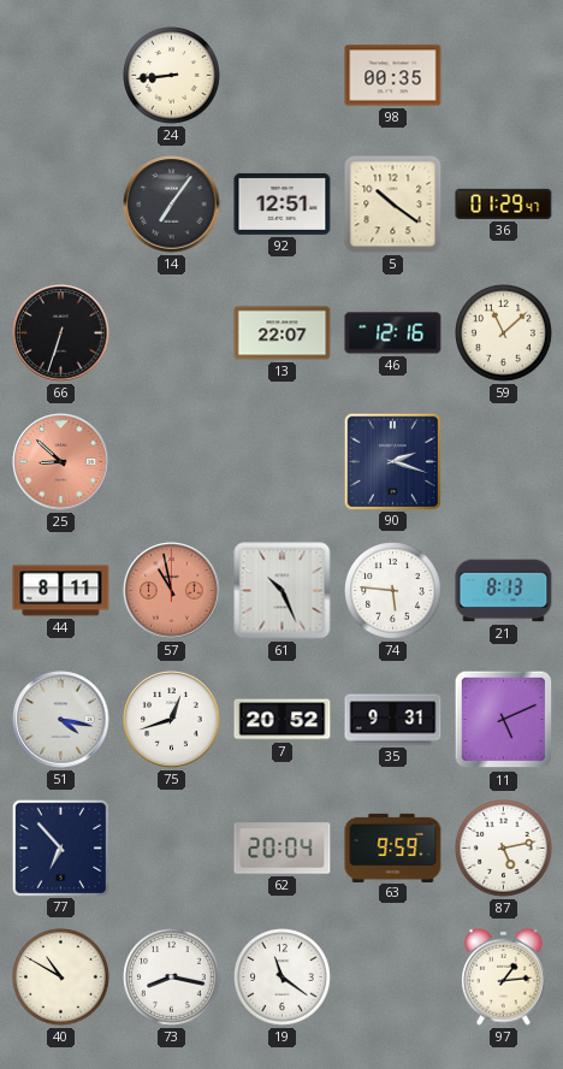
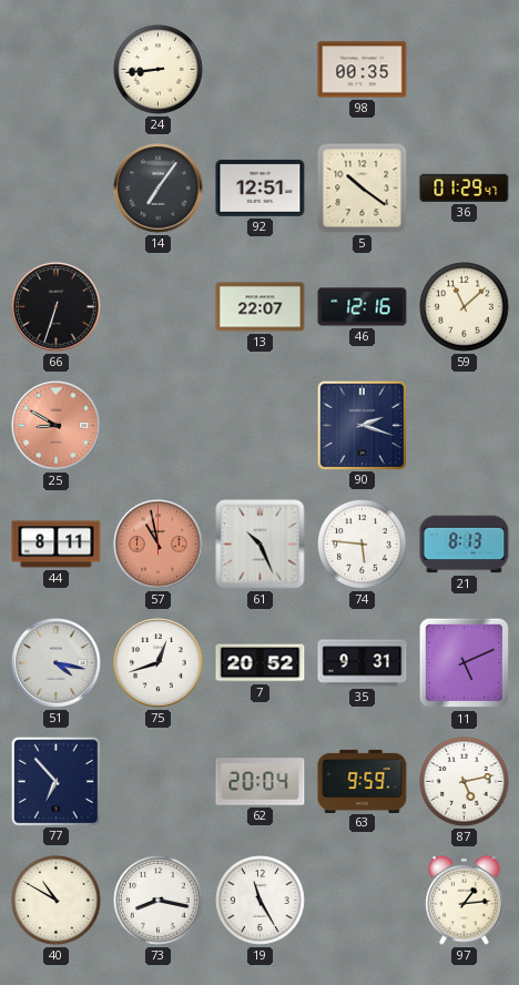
25: 8:52 -> 8:50
19: 11:21 -> 11:25
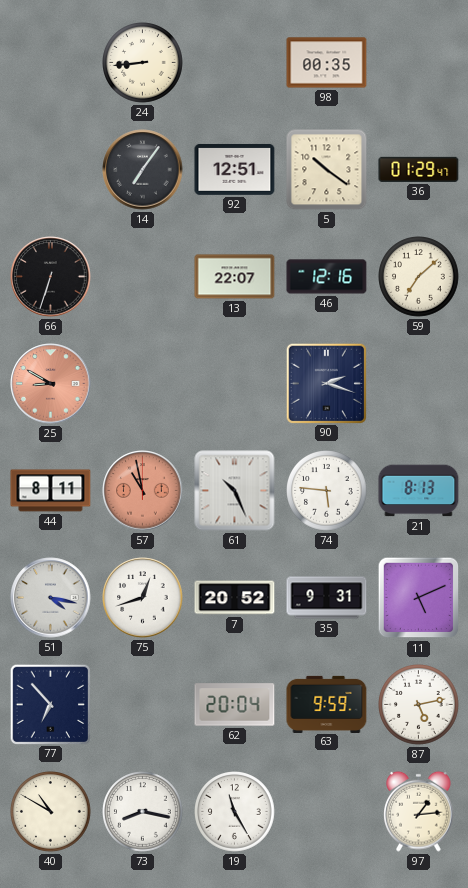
59: 11:08 -> 7:08
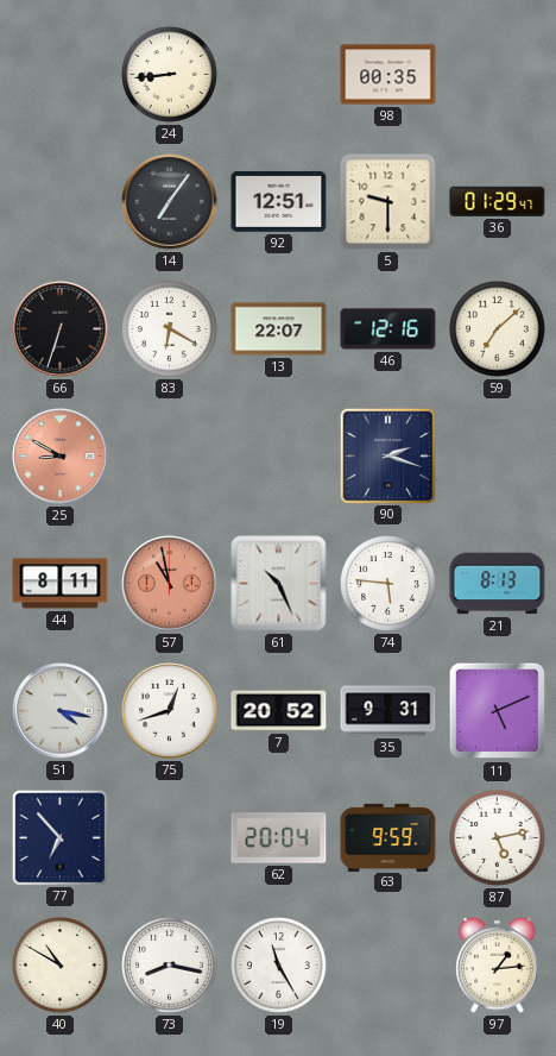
5: 10:21 -> 9:30
83: none -> 6:20
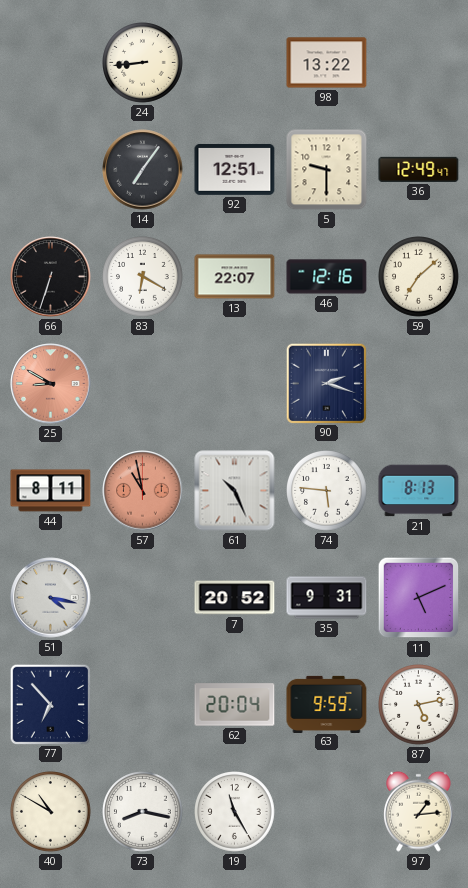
98: 00:35 -> 13:22
36: 01:29 -> 12:49
75: 12:42 -> none
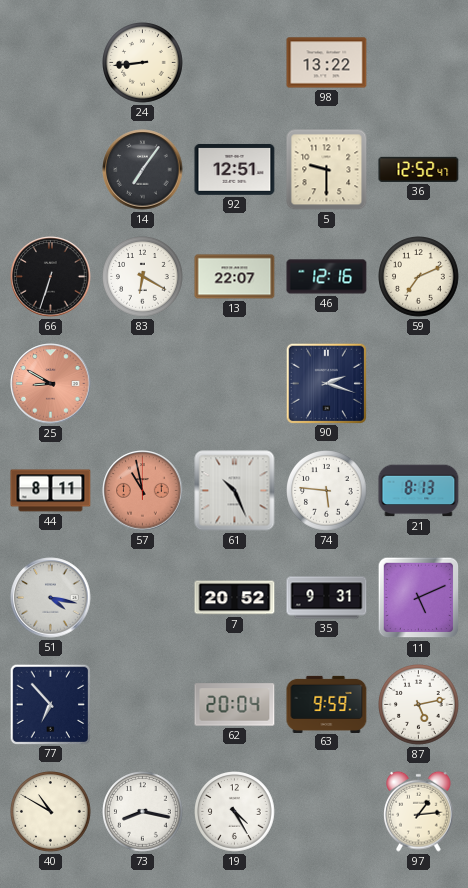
36: 12:49 -> 12:52
59: 7:08 -> 7:11
19: 11:25 -> 4:25
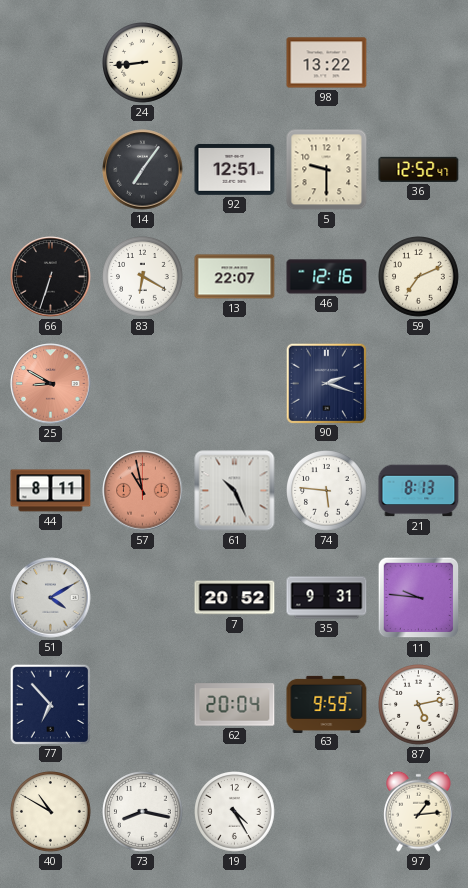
51: 4:17 -> 4:10
11: 5:11 -> 9:46
